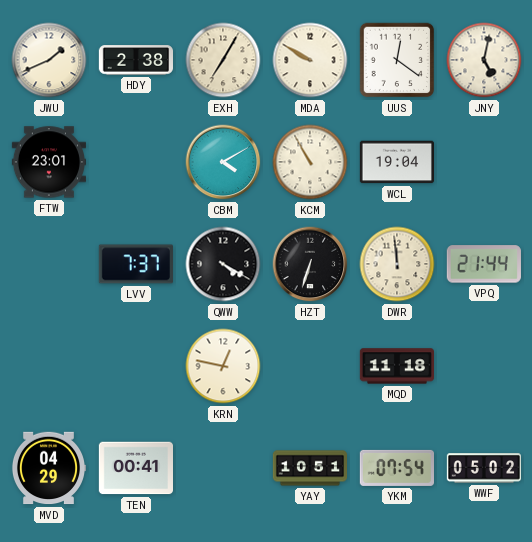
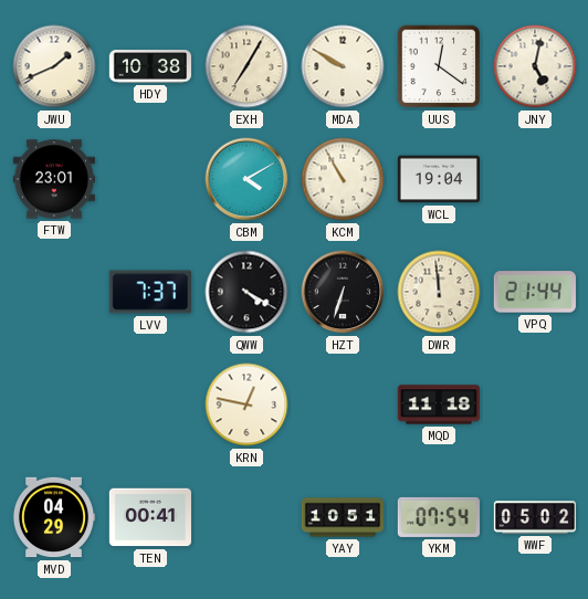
HDY: 2:38 -> 10:38
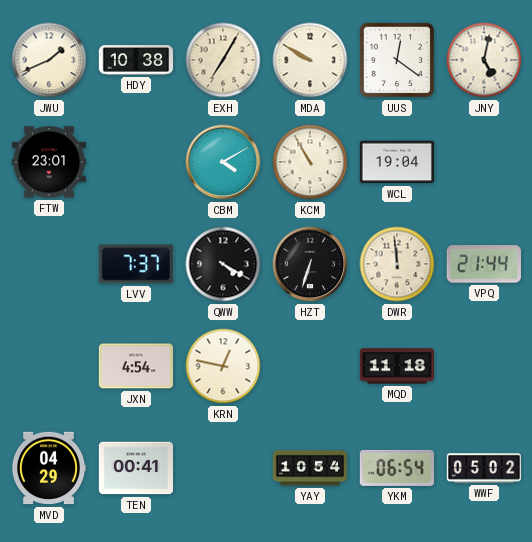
JXN: none -> 4:54
YAY: 10:51 -> 10:54
YKM: 07:54 -> 06:54
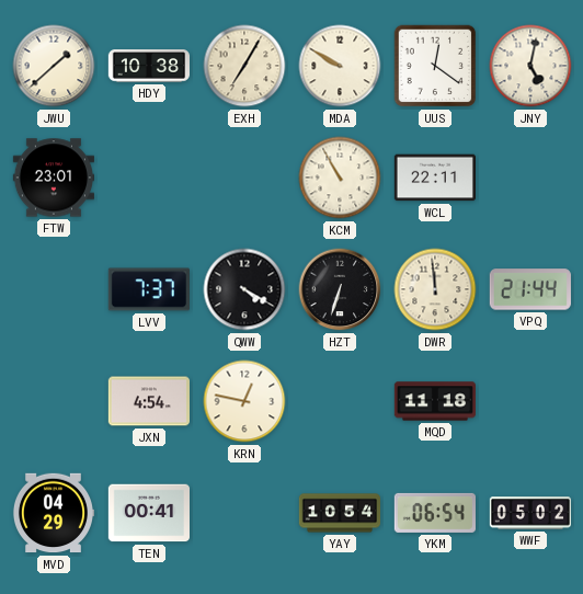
JWU: 1:41 -> 1:38
CBM: 4:10 -> none
WCL: 19:04 -> 22:11
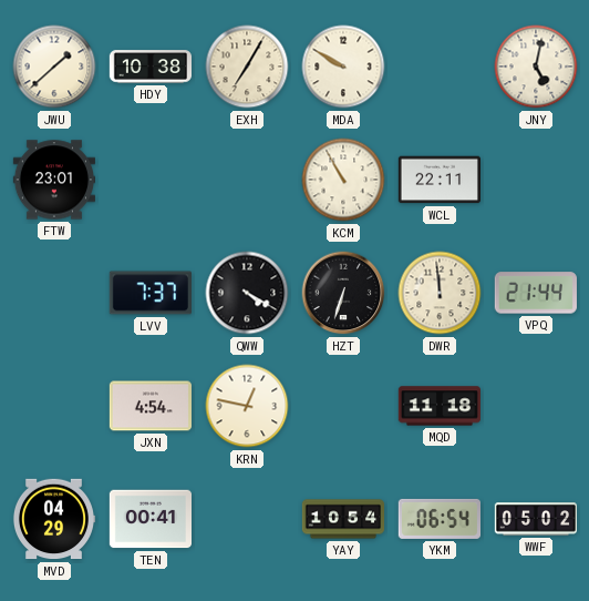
UUS: 12:21 -> none
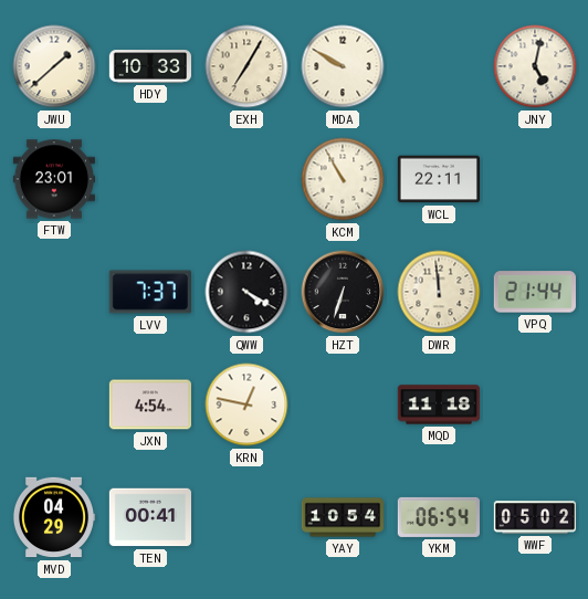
HDY: 10:38 -> 10:33
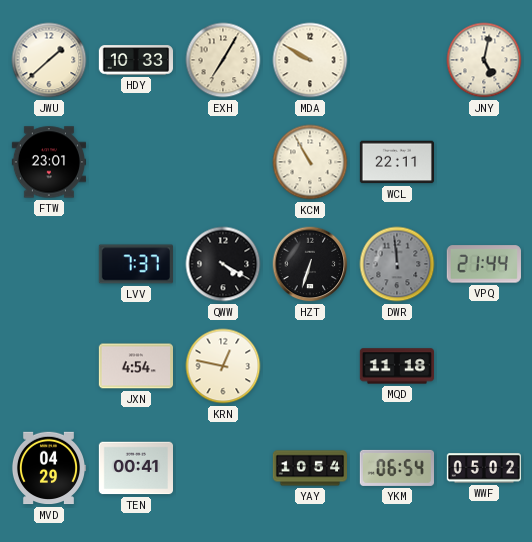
DWR dial: cream -> grey
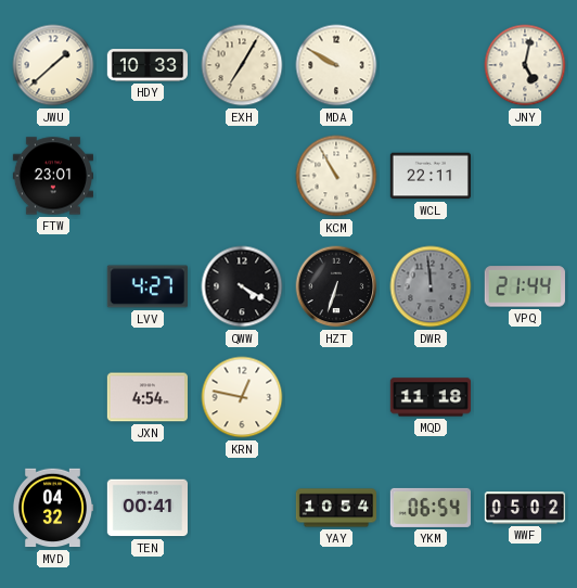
LVV: 7:37 -> 4:27
MVD: 04:29 -> 04:32
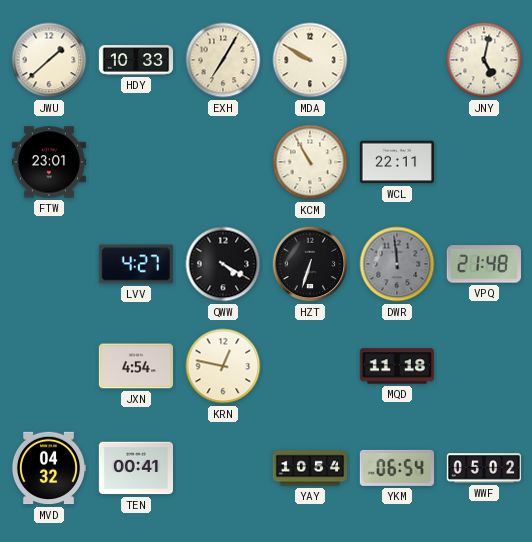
VPQ: 21:44 -> 21:48
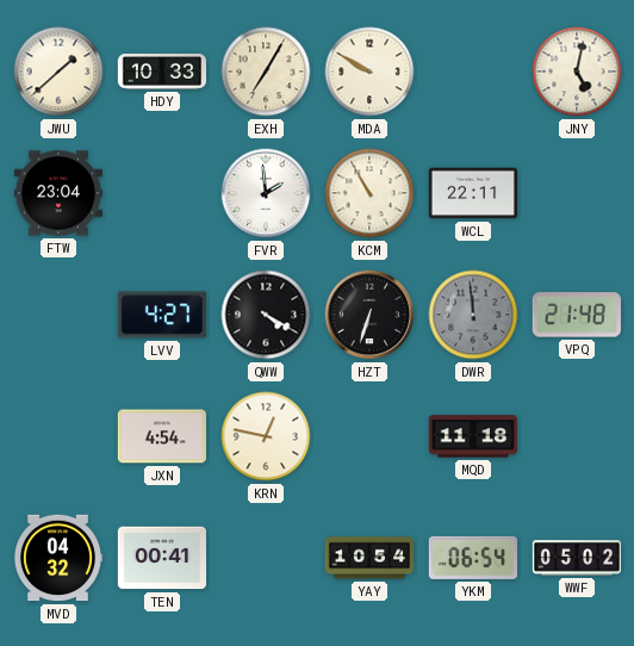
FTW: 23:01 -> 23:04
FVR: none -> 1:59
